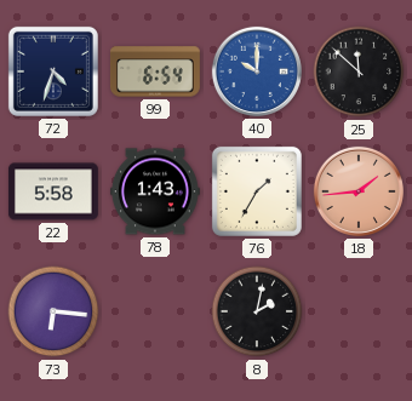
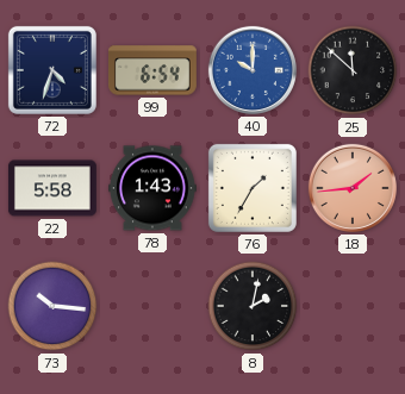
73: 6:16 -> 10:16
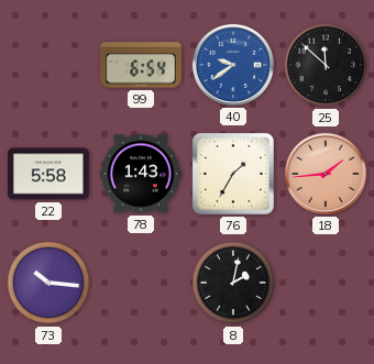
72: 4:33 -> none
40: 10:00 -> 9:39
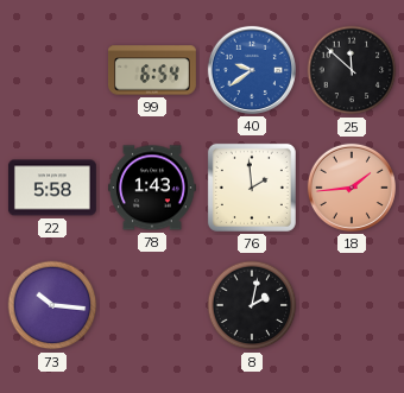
76: 1:35 -> 1:59
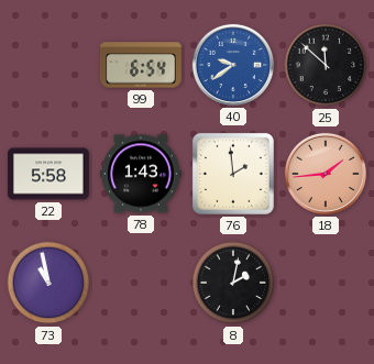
73: 10:16 -> 10:58
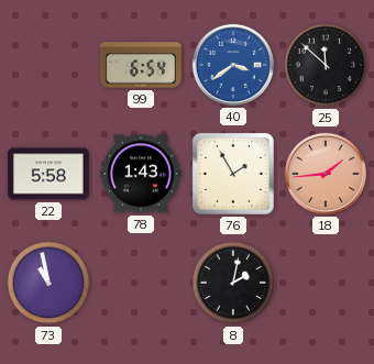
40: 9:39 -> 3:39
76: 1:59 -> 1:55
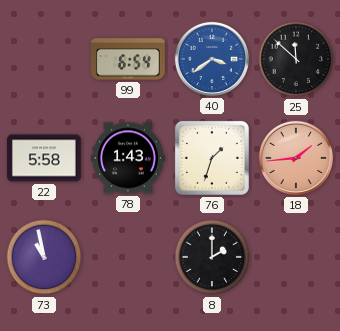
76: 1:55 -> 1:33
8: 2:02 -> 2:00
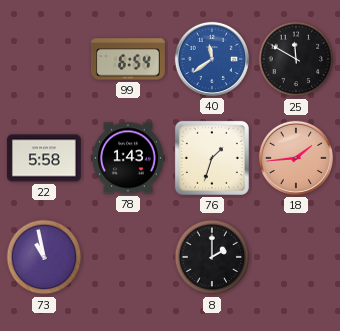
40: 3:39 -> 11:39
25: 11:52 -> 11:50
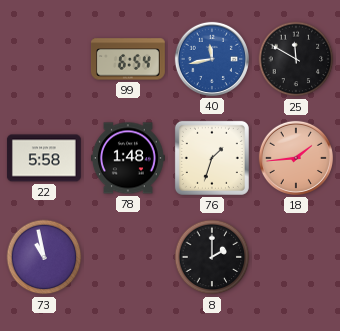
40: 11:39 -> 11:43
78: 1:43 -> 1:48
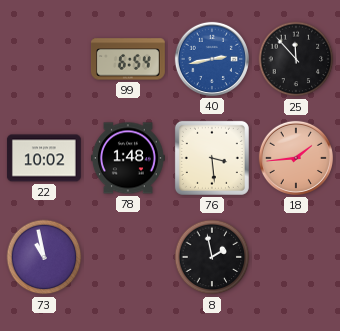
40: 11:43 -> 2:43
25: 11:50 -> 11:53
22: 5:58 -> 10:02
76: 1:33 -> 3:29
8: 2:00 -> 1:58
